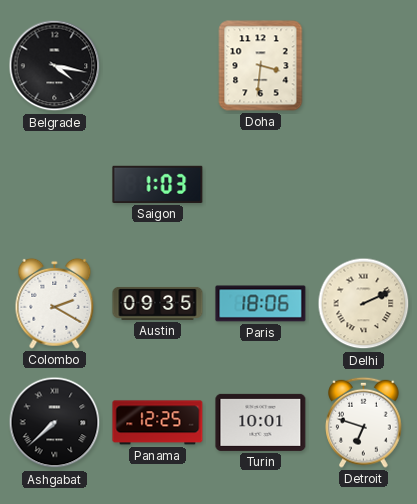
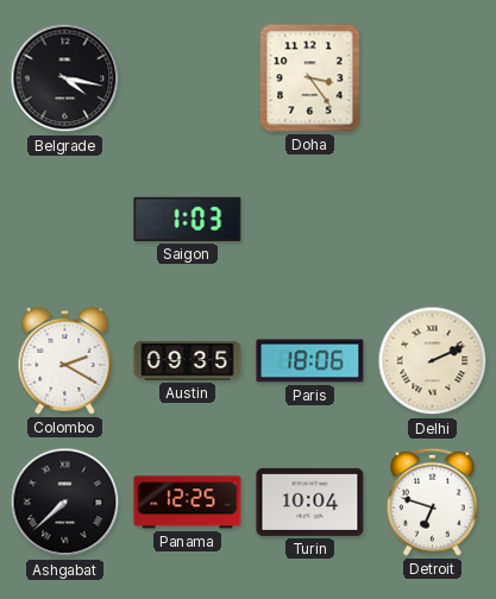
Doha: 3:31 -> 3:24
Turin: 10:01 -> 10:04
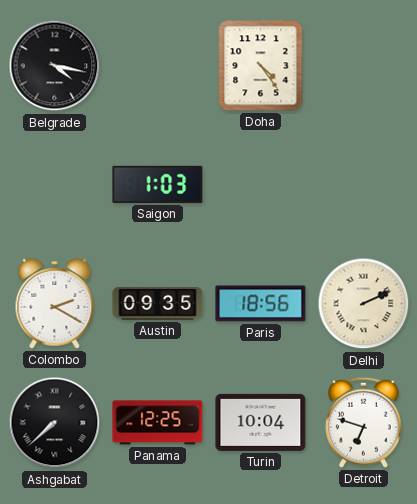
Doha: 3:24 -> 4:24
Paris: 18:06 -> 18:56
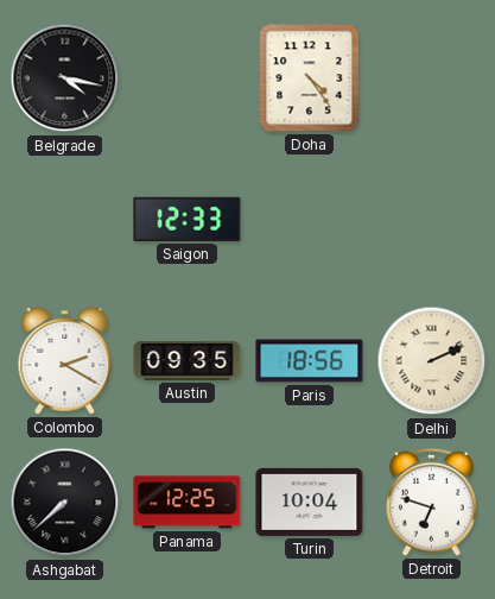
Saigon: 1:03 -> 12:33
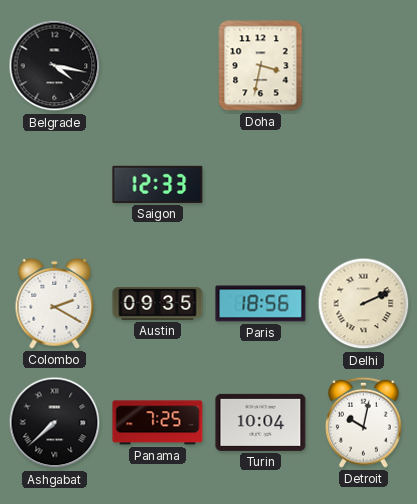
Doha: 4:24 -> 3:32
Panama: 12:25 -> 7:25
Detroit: 6:48 -> 10:02
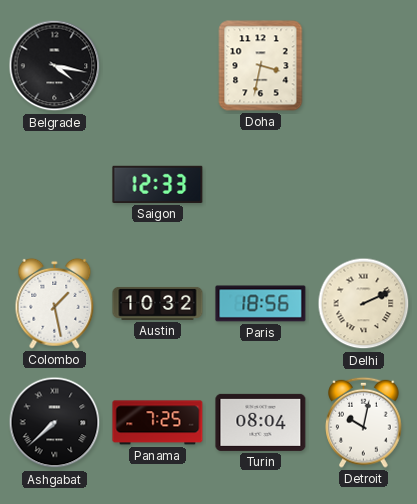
Colombo: 2:20 -> 1:28
Austin: 09:35 -> 10:32
Turin: 10:04 -> 08:04
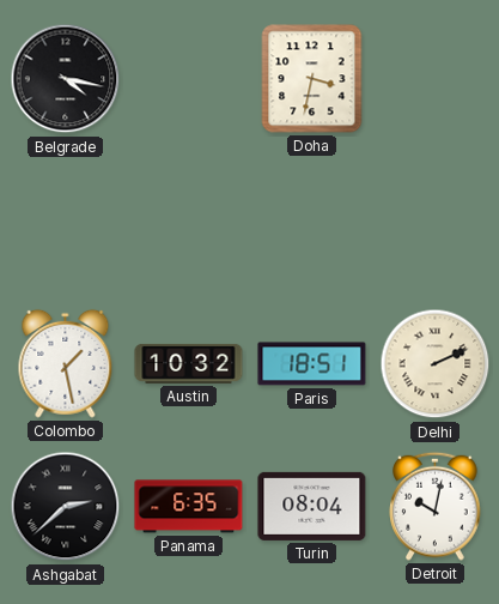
Saigon: 12:33 -> none
Paris: 18:56 -> 18:51
Ashgabat: 7:38 -> 2:38
Panama: 7:25 -> 6:35
